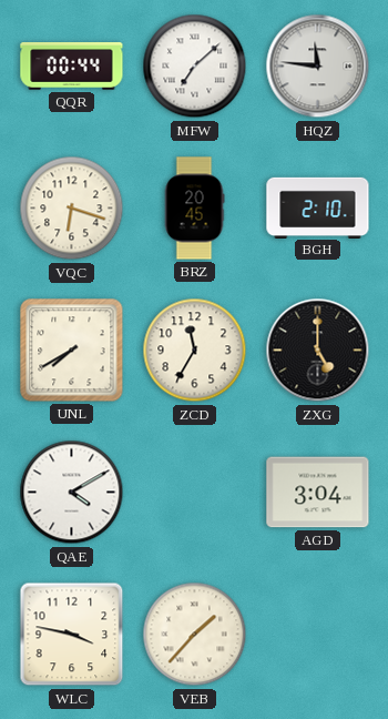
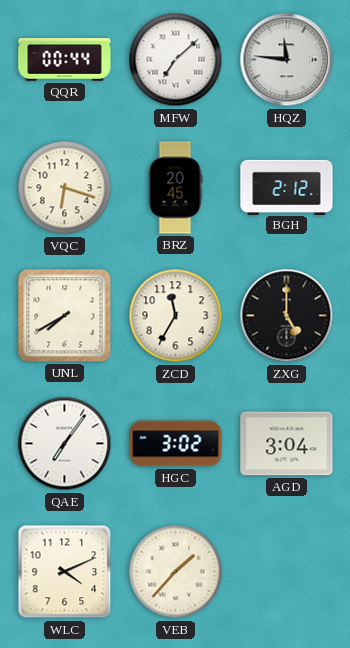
BGH: 2:10 -> 2:12
QAE: 4:10 -> 7:06
HGC: none -> 3:02
WLC: 3:47 -> 4:11
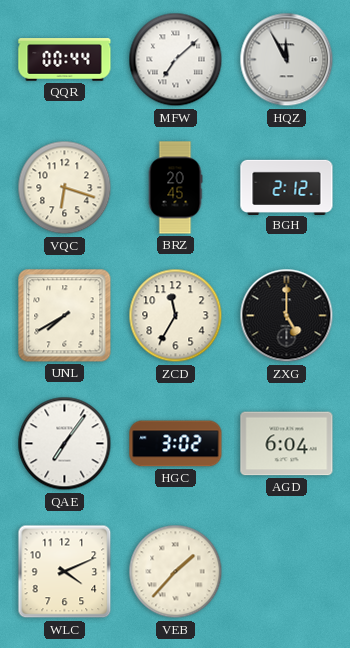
HQZ: 11:46 -> 11:55
AGD: 3:04 -> 6:04
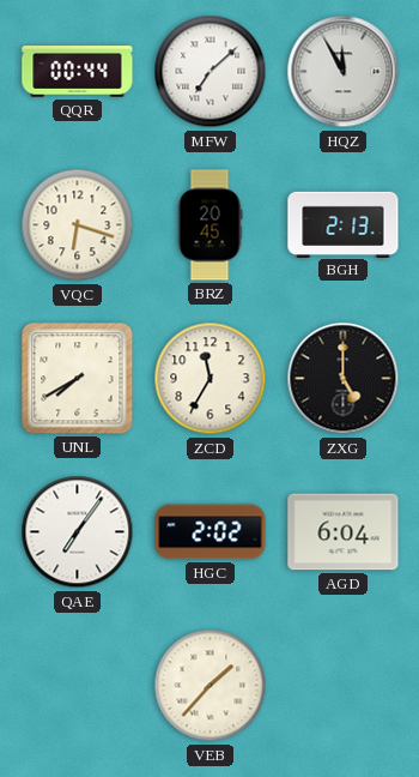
BGH: 2:12 -> 2:13
HGC: 3:02 -> 2:02
WLC: 4:11 -> none
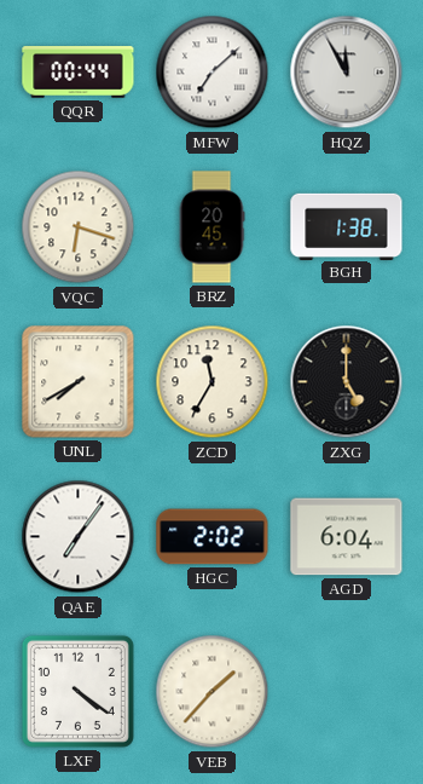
BGH: 2:13 -> 1:38
LXF: none -> 4:21
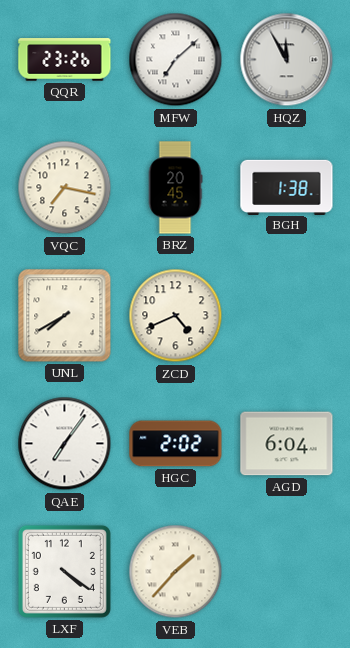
QQR: 00:44 -> 23:26
VQC: 6:18 -> 7:17
ZCD: 11:35 -> 4:41
ZXG: 5:00 -> none
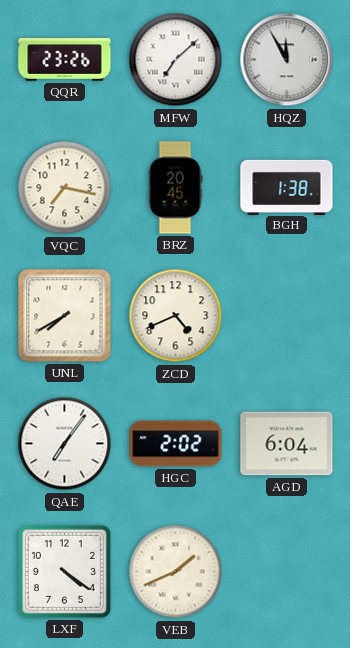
VEB: 1:37 -> 1:41
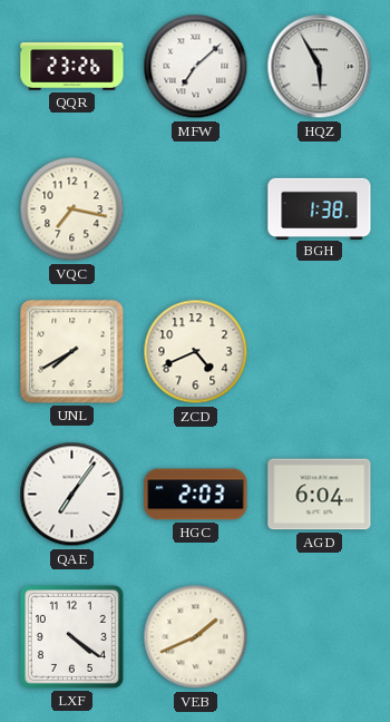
HQZ: 11:55 -> 5:55
BRZ: 20:45 -> none
HGC: 2:02 -> 2:03
